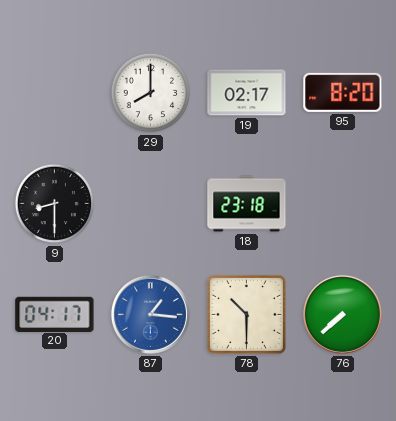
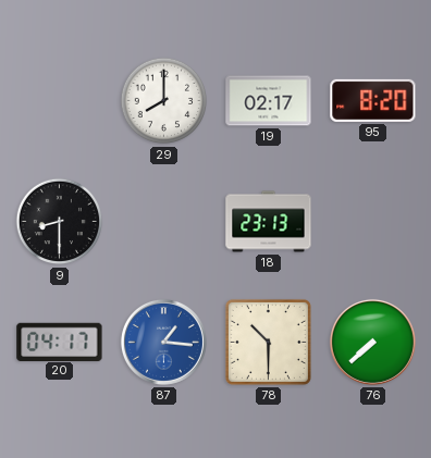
18: 23:18 -> 23:13
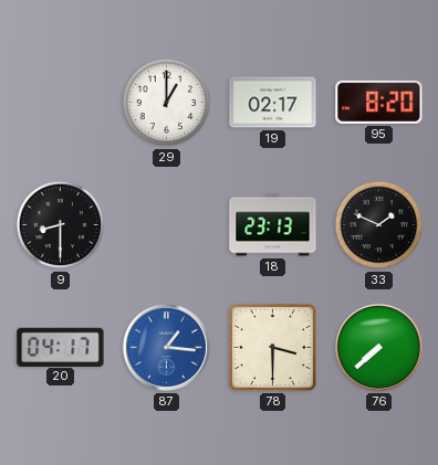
29: 8:00 -> 1:00
33: none -> 1:49
78: 10:30 -> 3:30
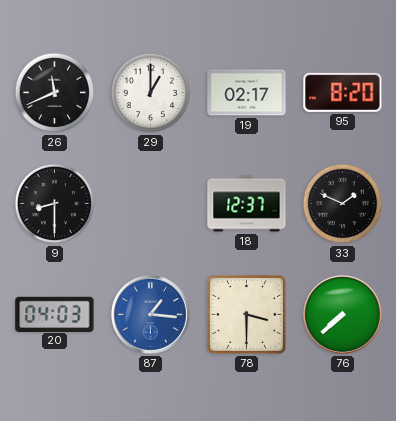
26: none -> 11:41
18: 23:13 -> 12:37
20: 04:17 -> 04:03
